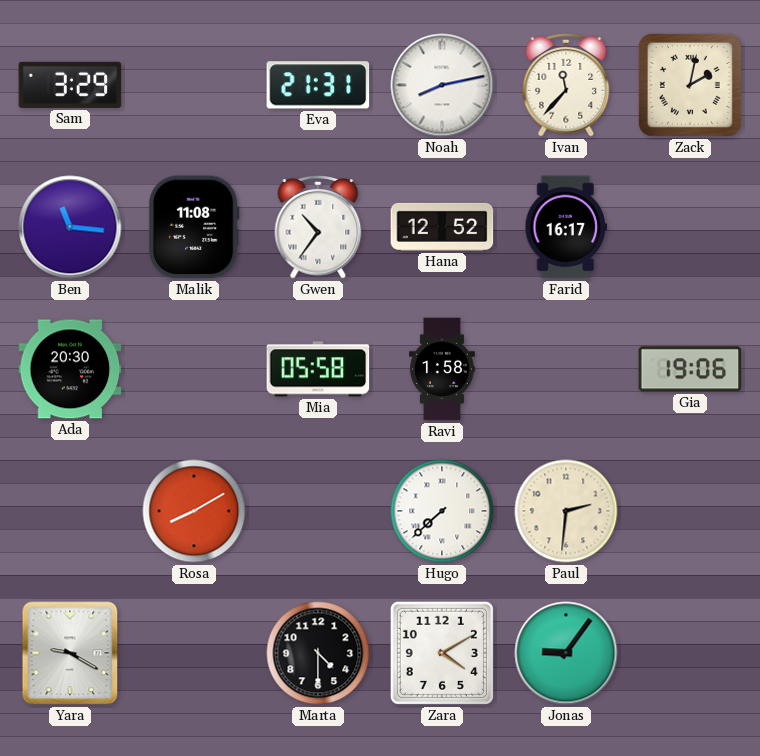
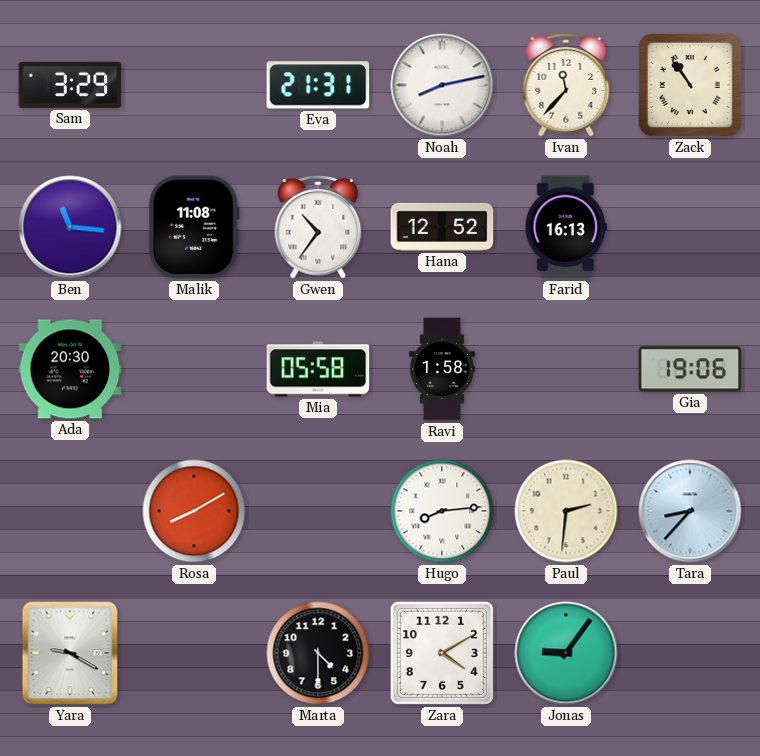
Zack: 2:02 -> 10:54
Farid: 16:17 -> 16:13
Hugo: 7:38 -> 8:14
Tara: none -> 8:37
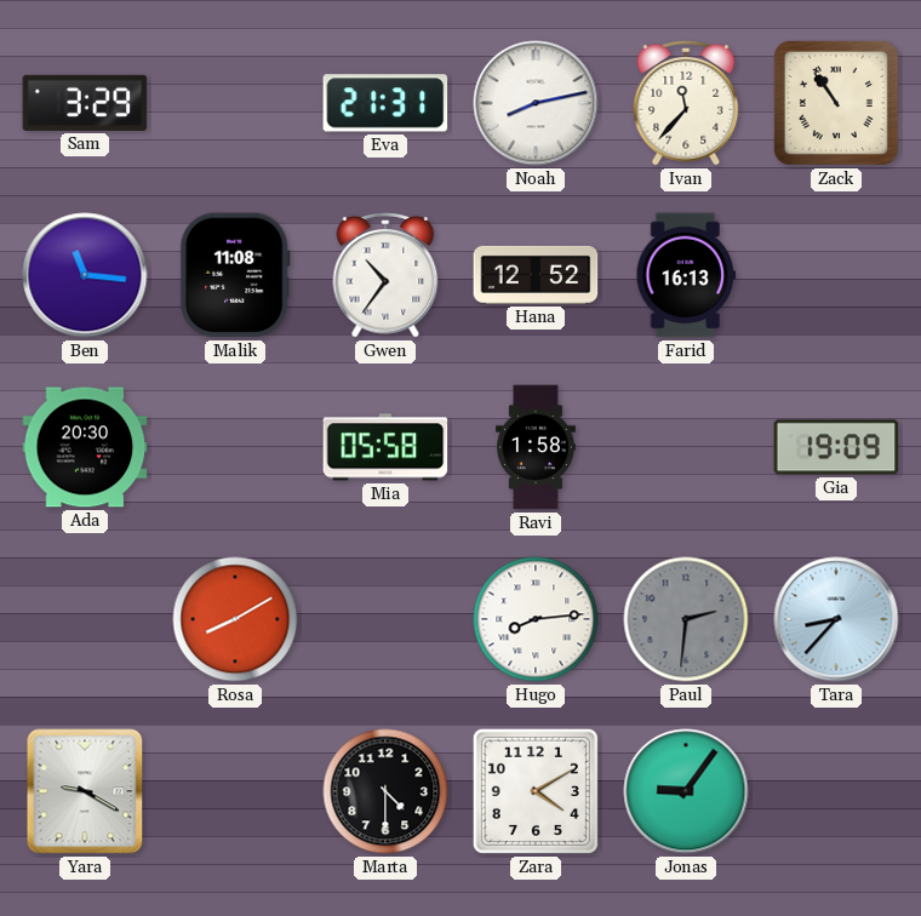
Gia: 19:06 -> 19:09
Paul dial: cream -> grey
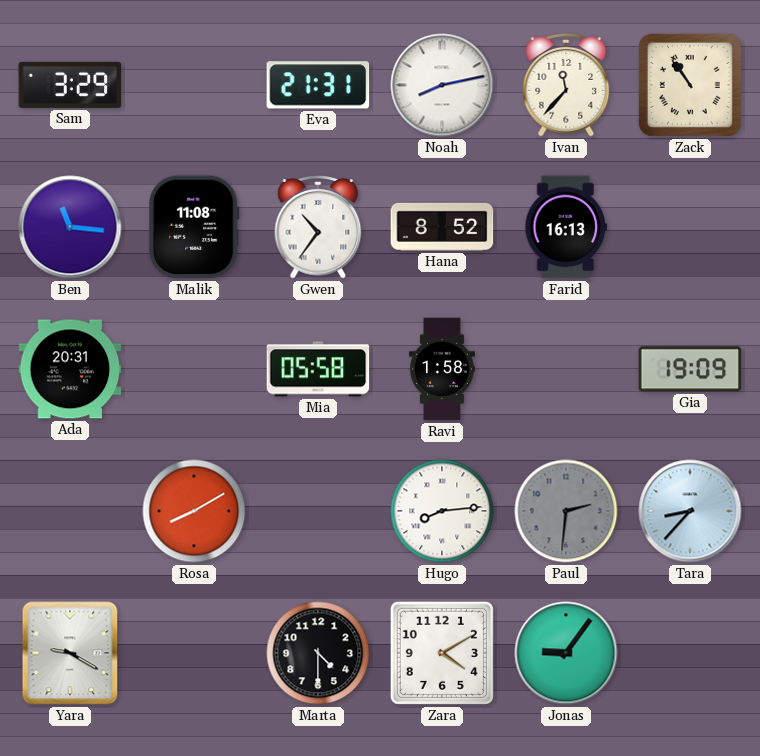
Hana: 12:52 -> 8:52
Ada: 20:30 -> 20:31
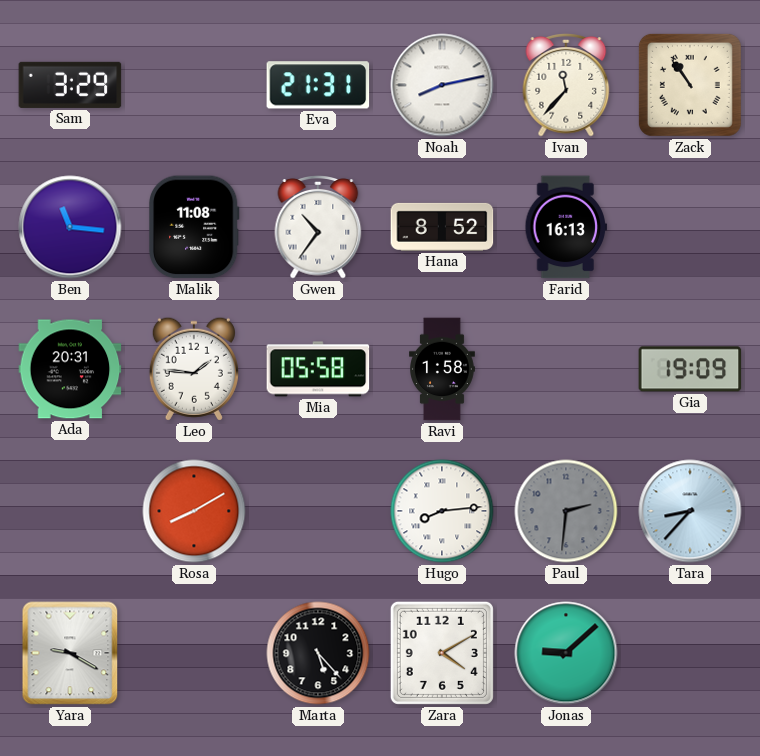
Leo: none -> 1:46
Marta: 4:30 -> 5:23
Jonas: 9:06 -> 9:08
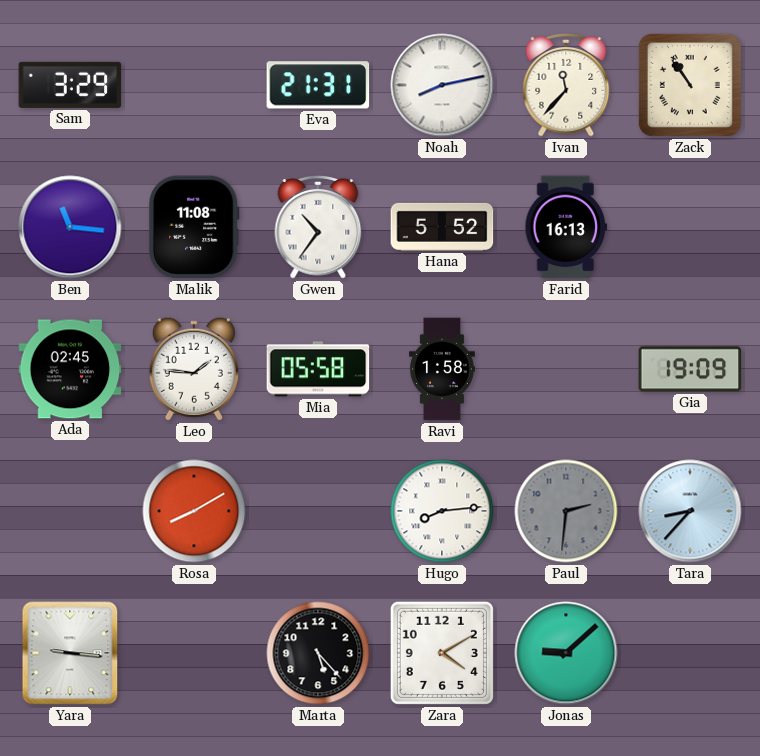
Hana: 8:52 -> 5:52
Ada: 20:31 -> 02:45
Yara: 9:20 -> 9:16
